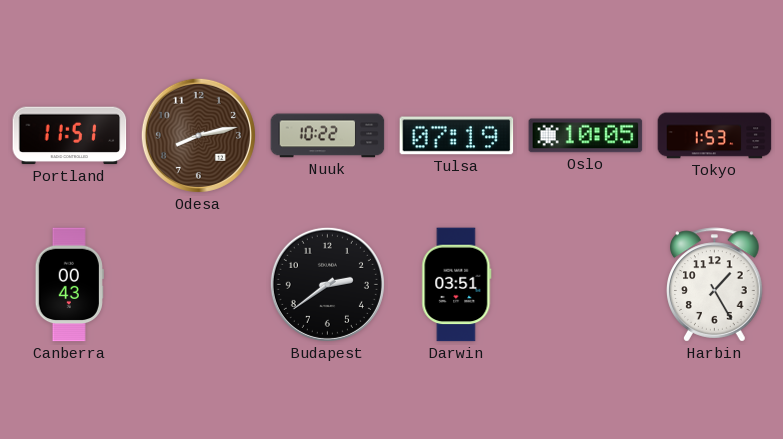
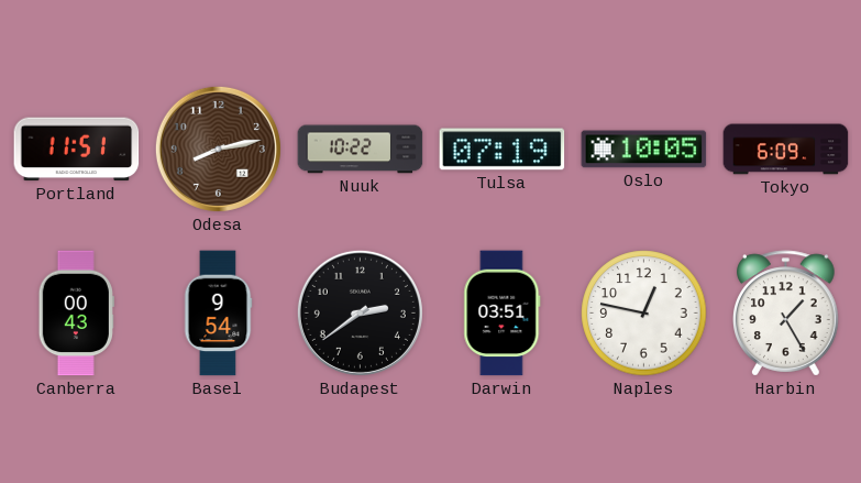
Tokyo: 1:53 -> 6:09
Basel: none -> 9:54
Naples: none -> 12:47
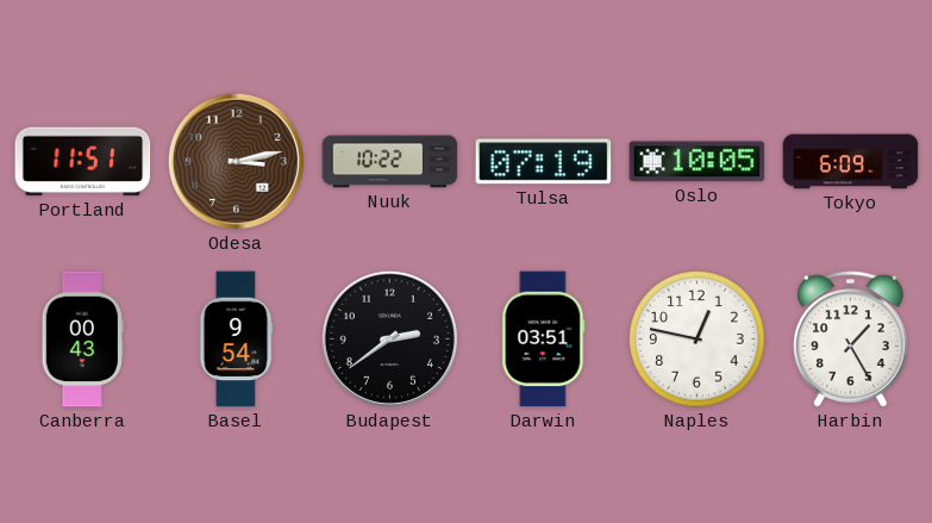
Odesa: 8:13 -> 3:13
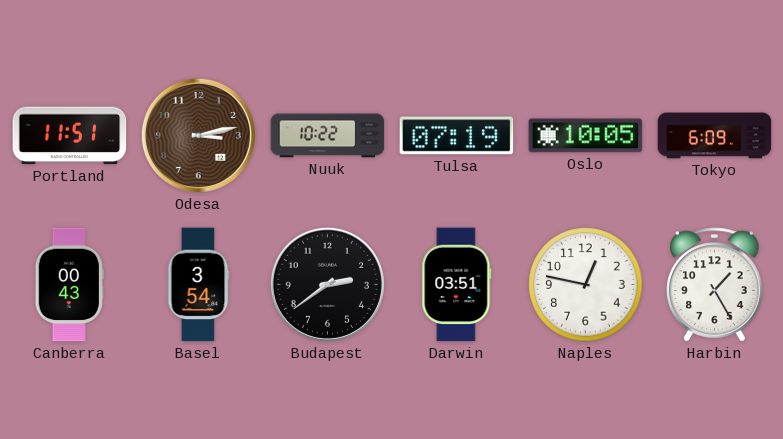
Basel: 9:54 -> 3:54
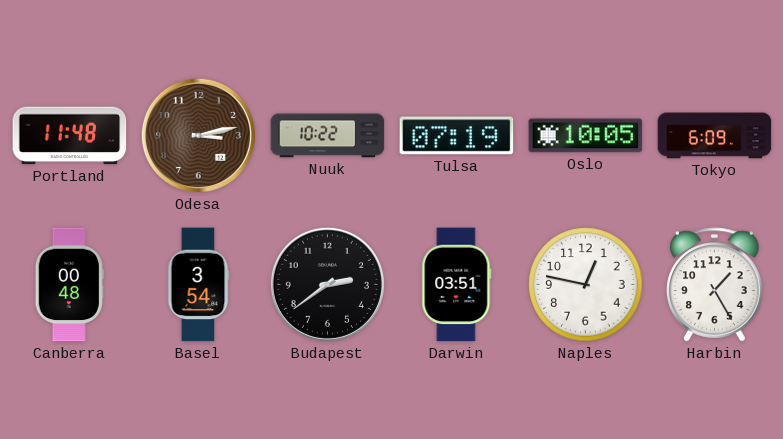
Portland: 11:51 -> 11:48
Canberra: 00:43 -> 00:48
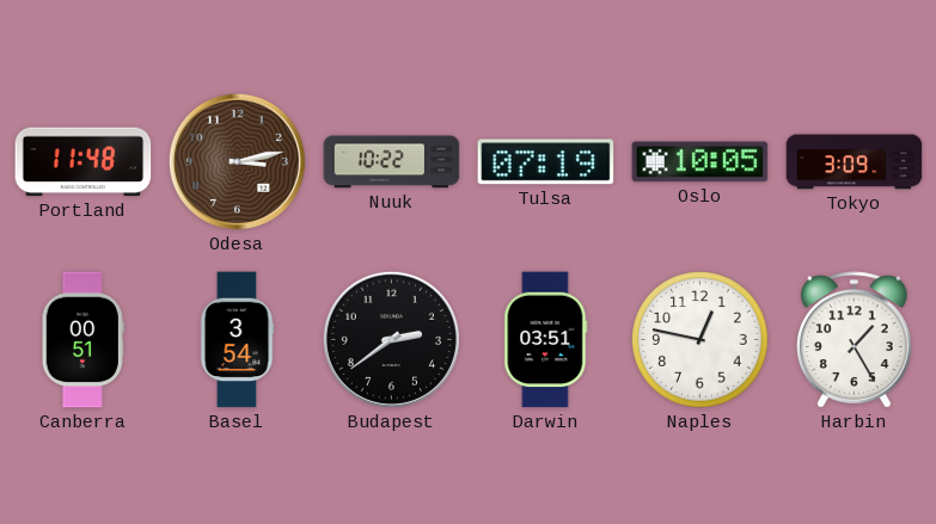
Tokyo: 6:09 -> 3:09
Canberra: 00:48 -> 00:51
